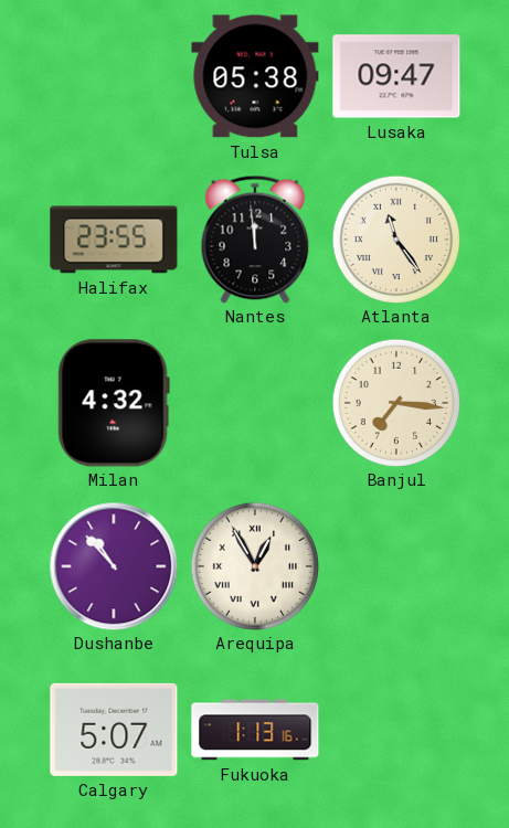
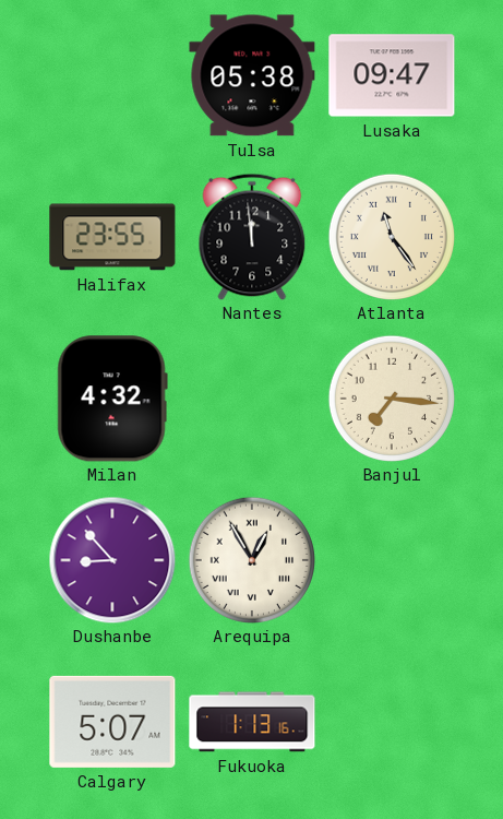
Dushanbe: 10:53 -> 8:53
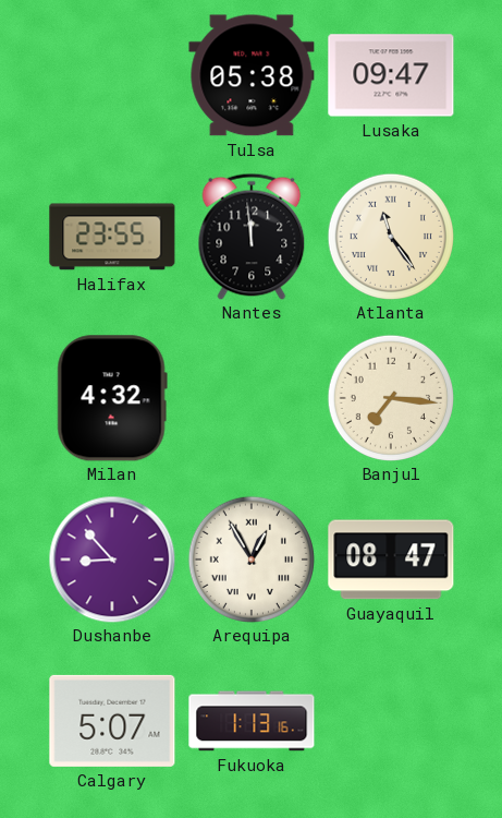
Guayaquil: none -> 08:47
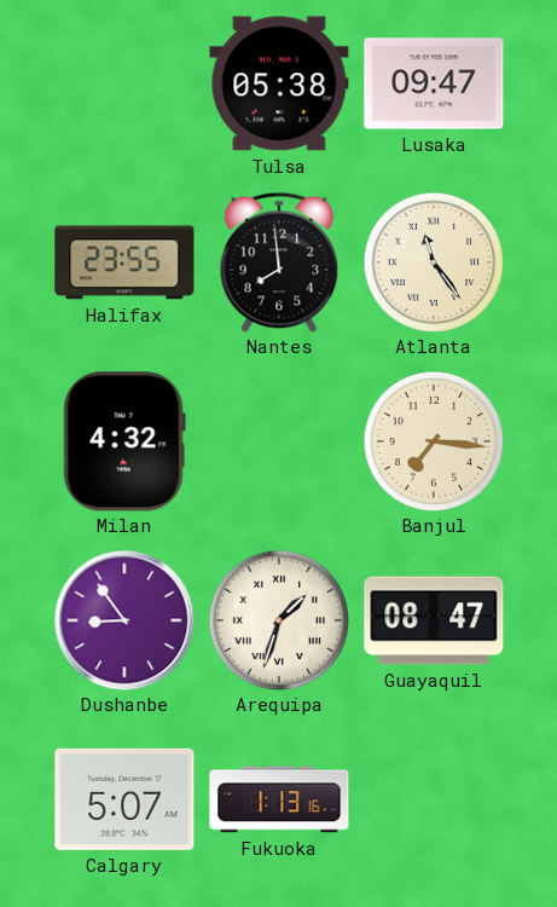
Nantes: 11:59 -> 7:59
Dushanbe: 8:53 -> 8:54
Arequipa: 12:55 -> 1:33
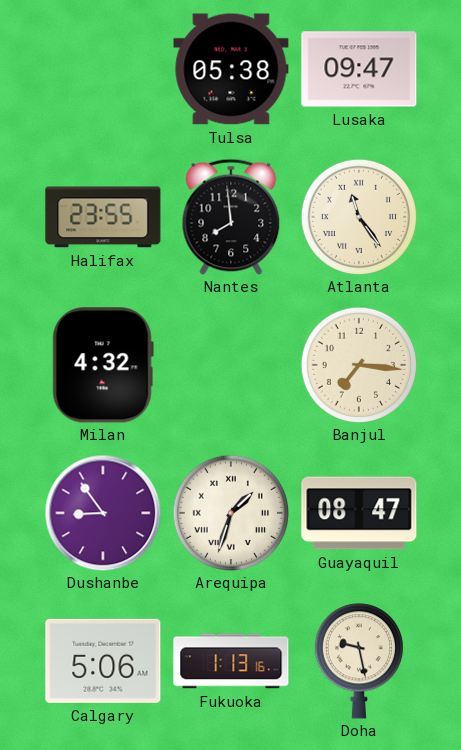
Calgary: 5:07 -> 5:06
Doha: none -> 9:28
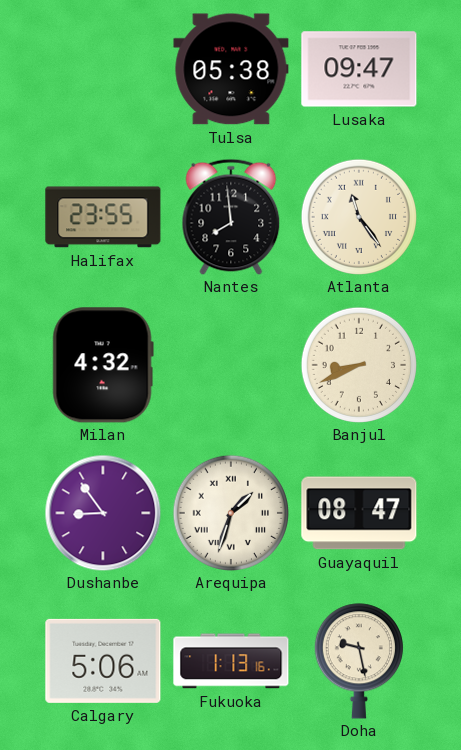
Banjul: 7:16 -> 8:41
